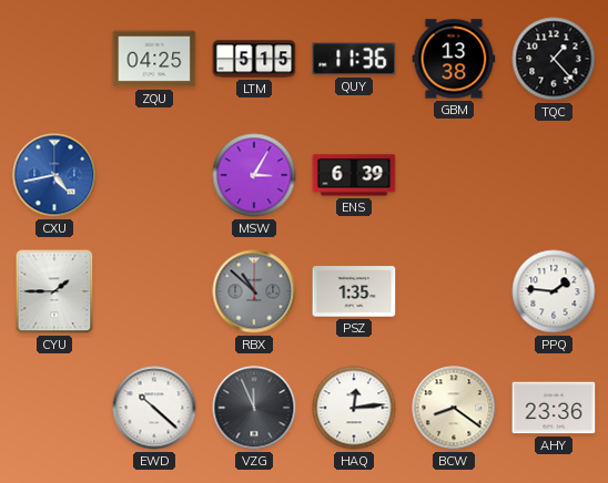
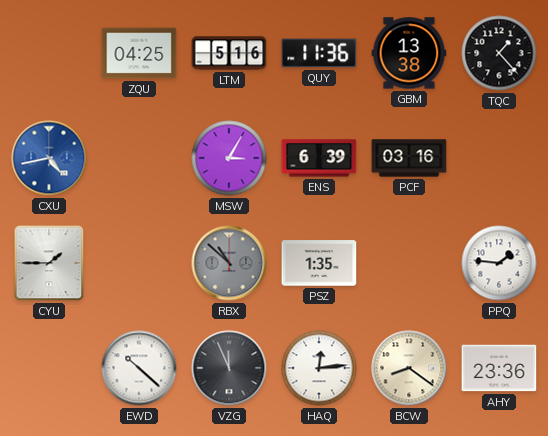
LTM: 5:15 -> 5:16
PCF: none -> 03:16
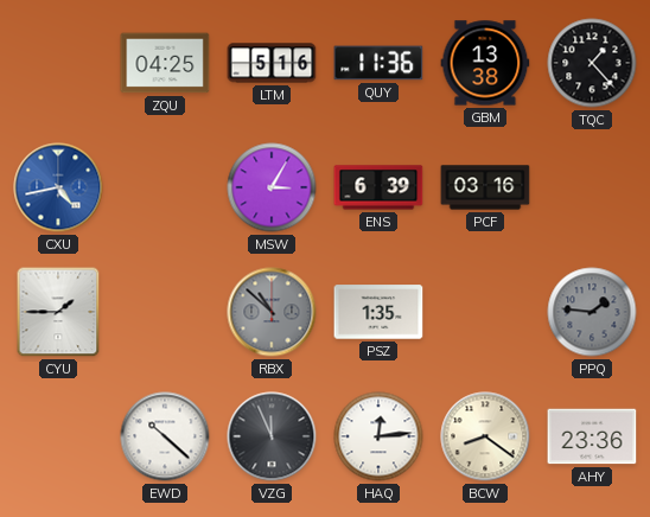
PPQ dial: white -> grey
